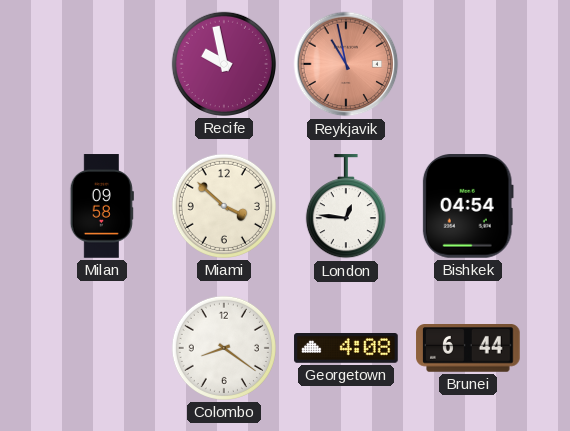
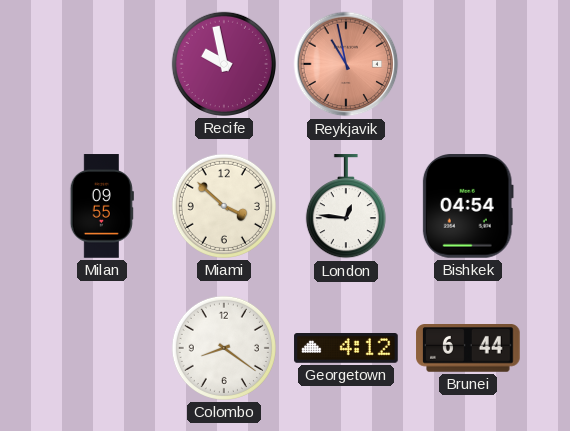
Milan: 09:58 -> 09:55
Georgetown: 4:08 -> 4:12
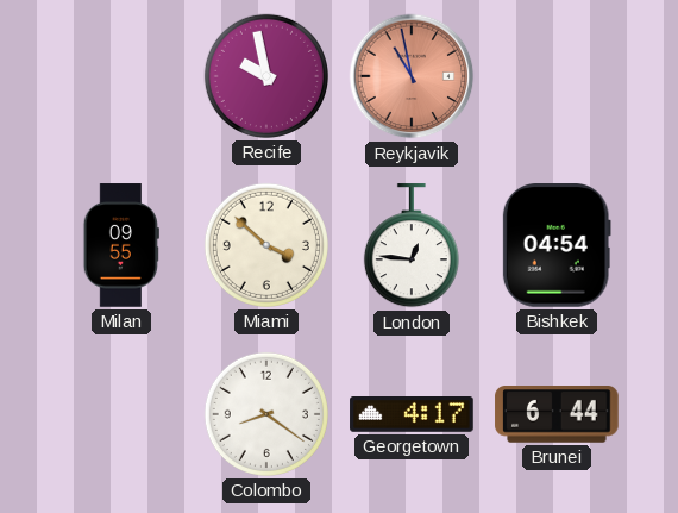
Georgetown: 4:12 -> 4:17
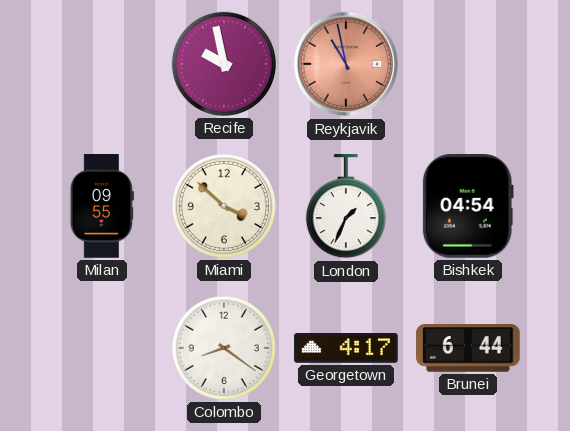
London: 12:46 -> 1:34
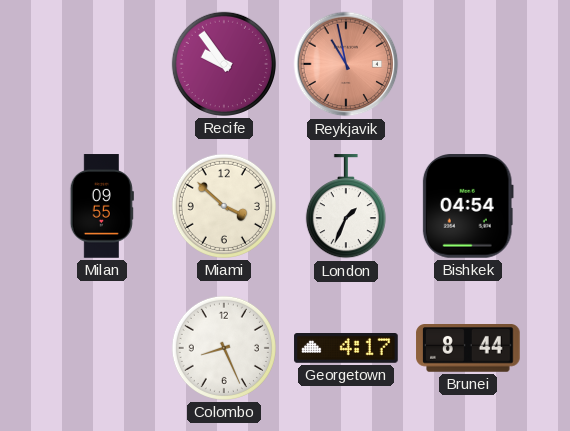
Recife: 9:58 -> 9:54
Colombo: 8:21 -> 8:26
Brunei: 6:44 -> 8:44
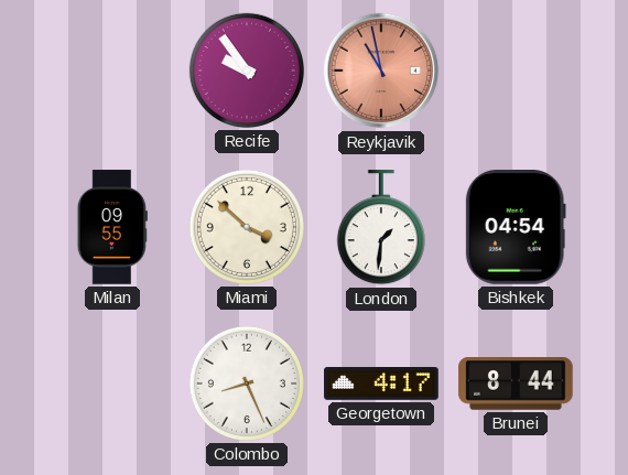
London: 1:34 -> 1:31
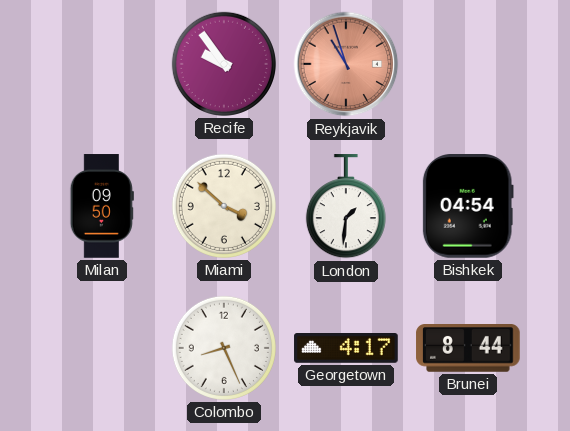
Reykjavik: 10:58 -> 10:57
Milan: 09:55 -> 09:50
